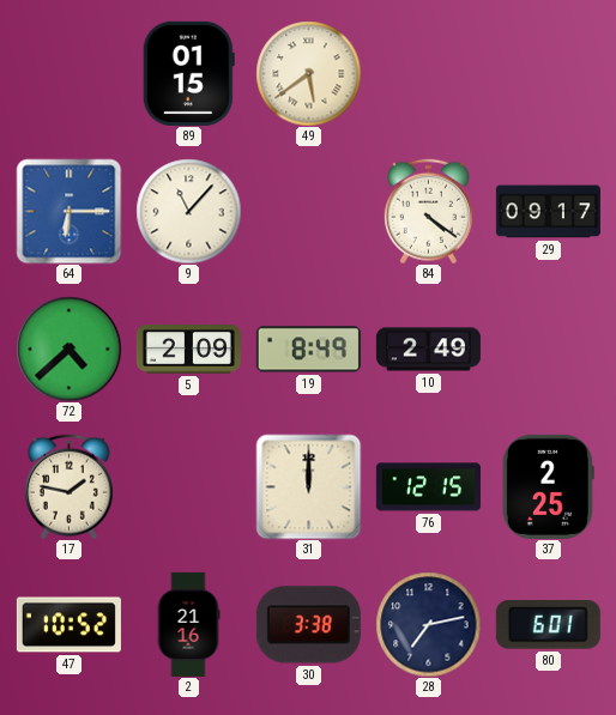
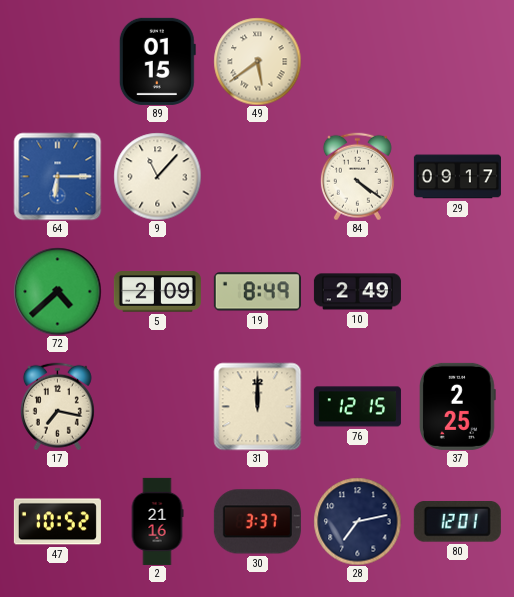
17: 1:47 -> 7:17
30: 3:38 -> 3:37
80: 6:01 -> 12:01
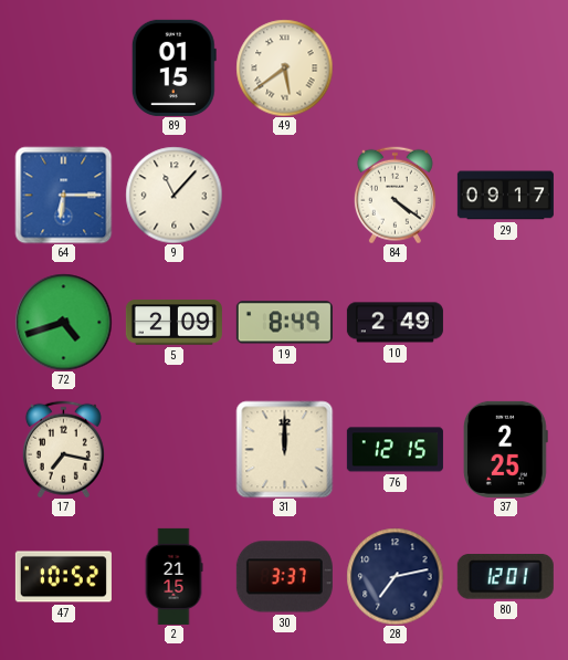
72: 4:38 -> 4:42
2: 21:16 -> 21:15
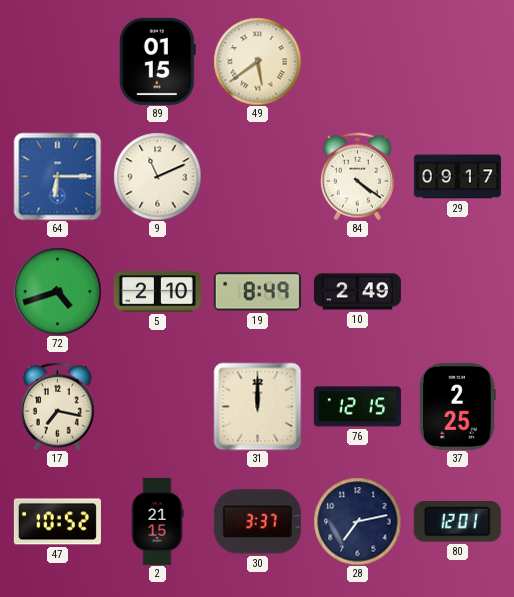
9: 11:07 -> 11:11
5: 2:09 -> 2:10
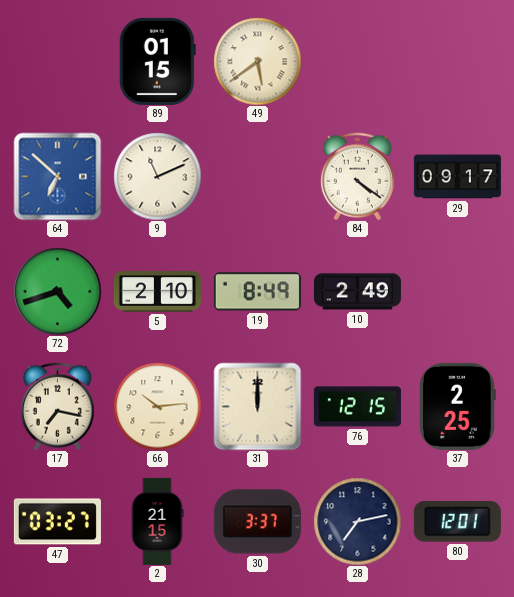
64: 6:15 -> 6:52
66: none -> 10:14
47: 10:52 -> 03:27
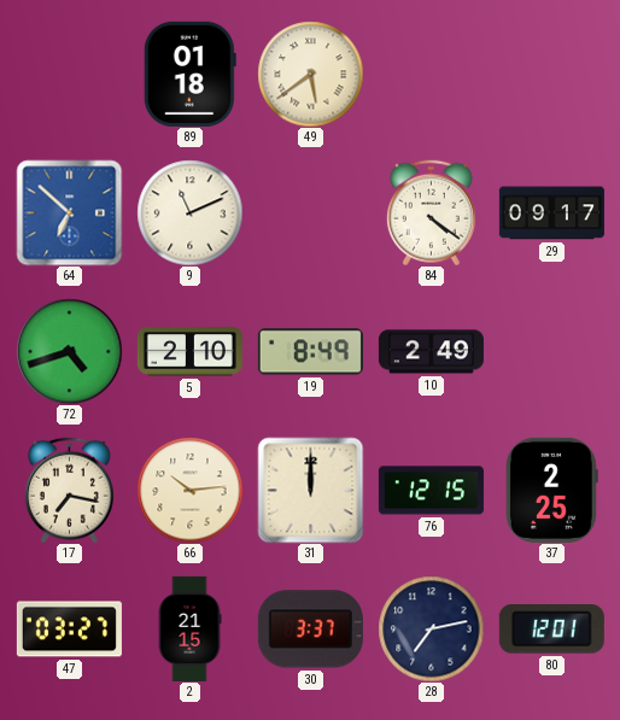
89: 01:15 -> 01:18
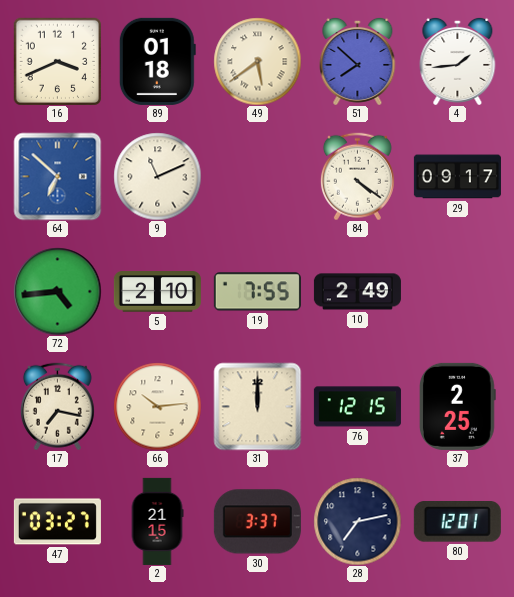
16: none -> 3:41
51: none -> 7:52
4: none -> 1:44
72: 4:42 -> 4:44
19: 8:49 -> 7:55
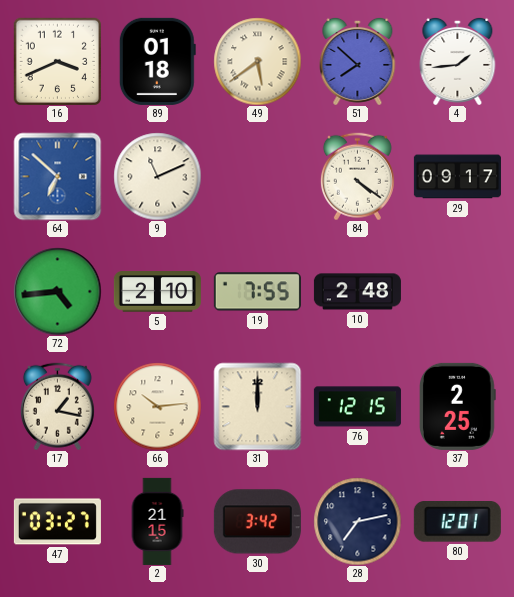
10: 2:49 -> 2:48
17: 7:17 -> 1:17
30: 3:37 -> 3:42
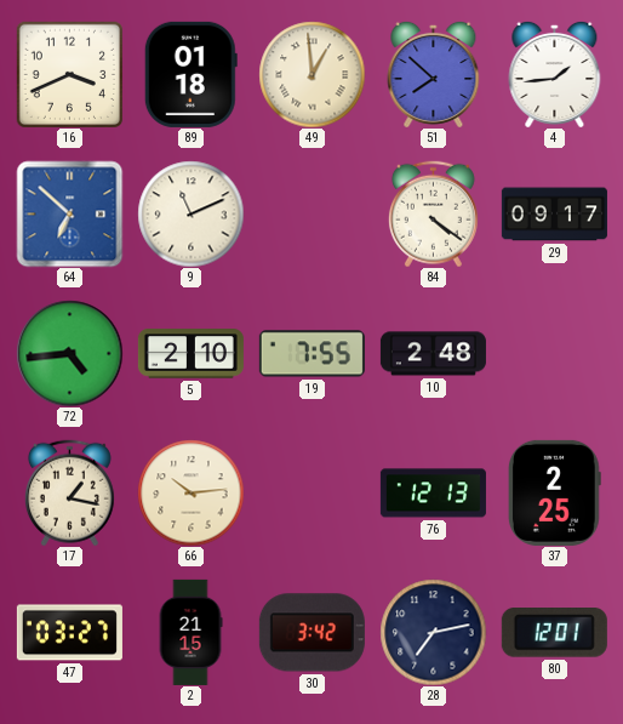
49: 5:39 -> 12:59
31: 12:00 -> none
76: 12:15 -> 12:13
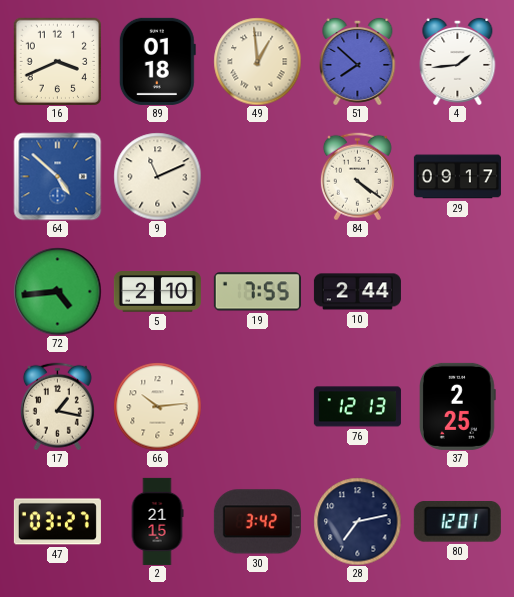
64: 6:52 -> 4:52
10: 2:48 -> 2:44
